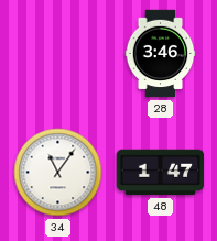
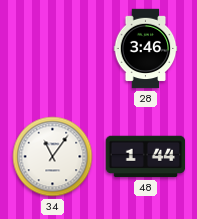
48: 1:47 -> 1:44
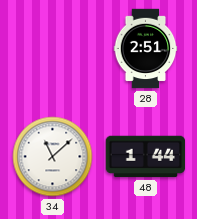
28: 3:46 -> 2:51
34: 11:06 -> 11:08
